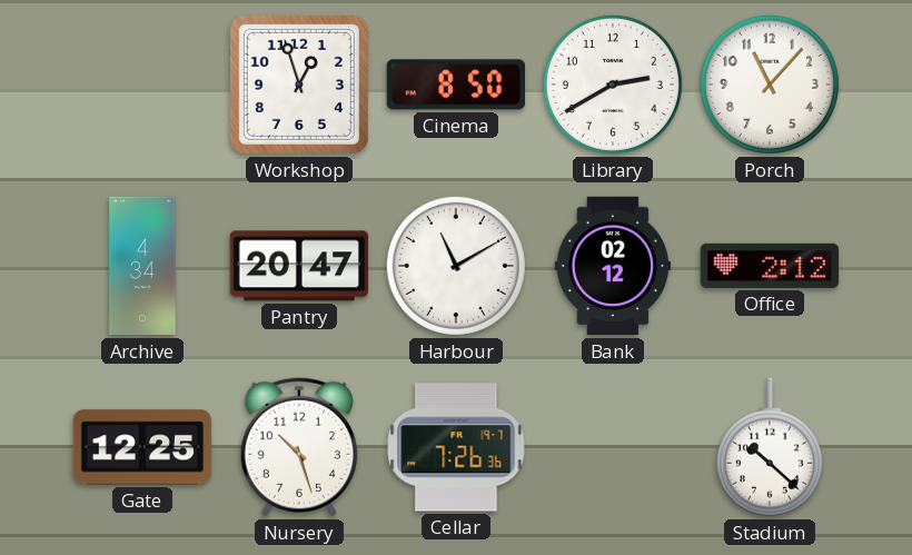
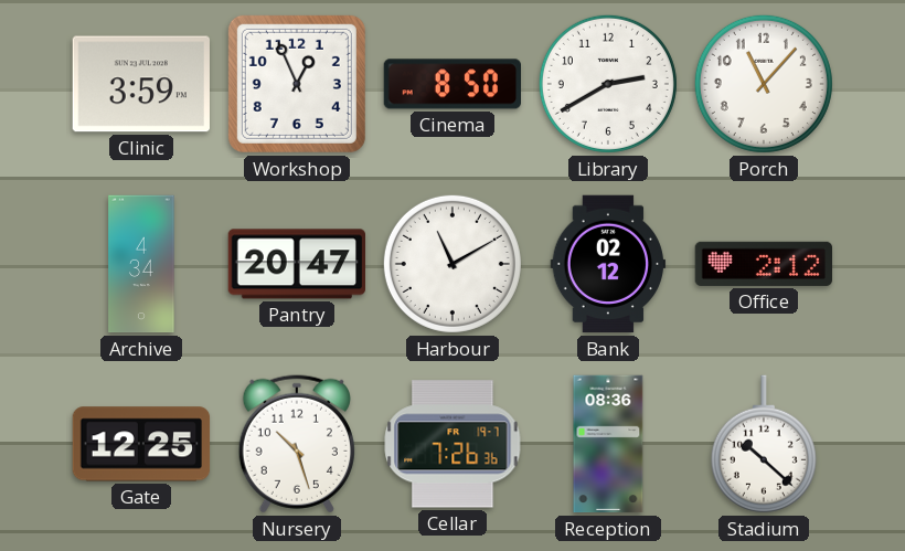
Clinic: none -> 3:59
Workshop: 12:57 -> 12:56
Reception: none -> 08:36
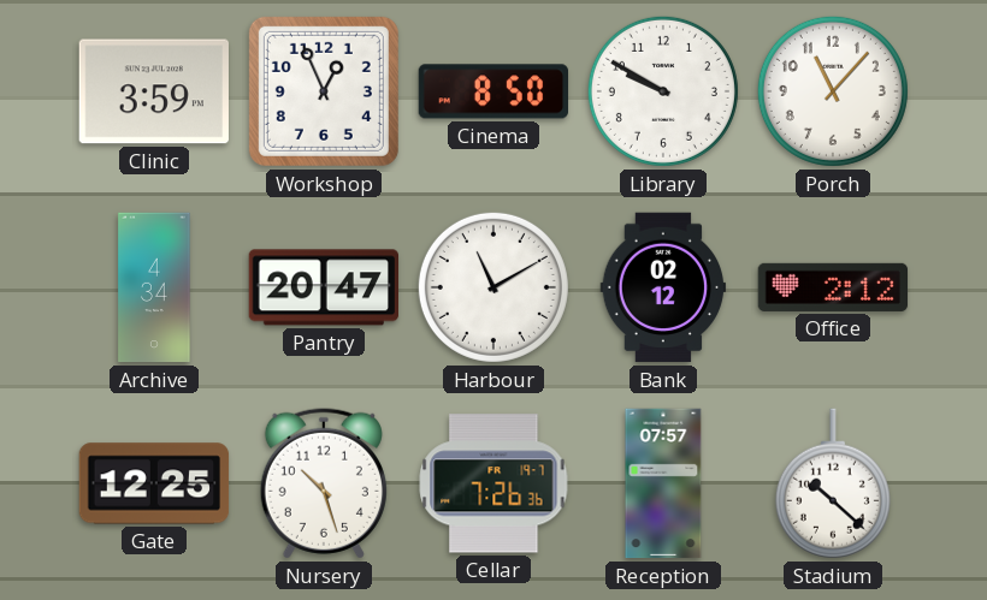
Library: 2:40 -> 9:50
Reception: 08:36 -> 07:57
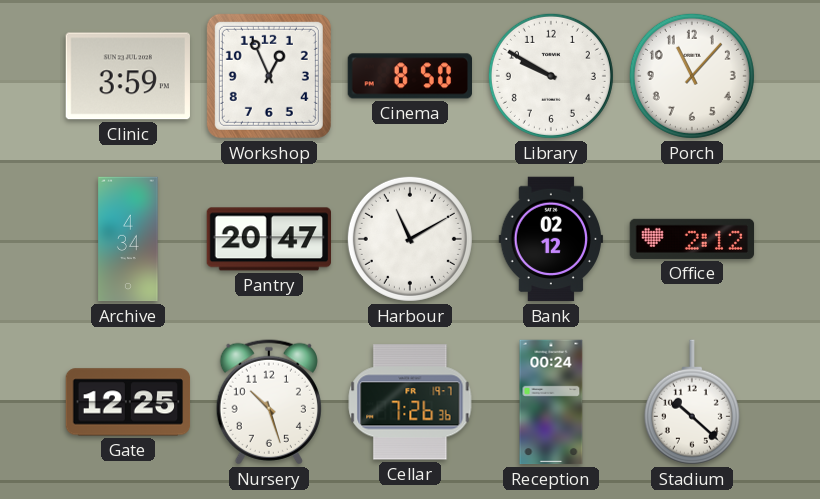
Reception: 07:57 -> 00:24
